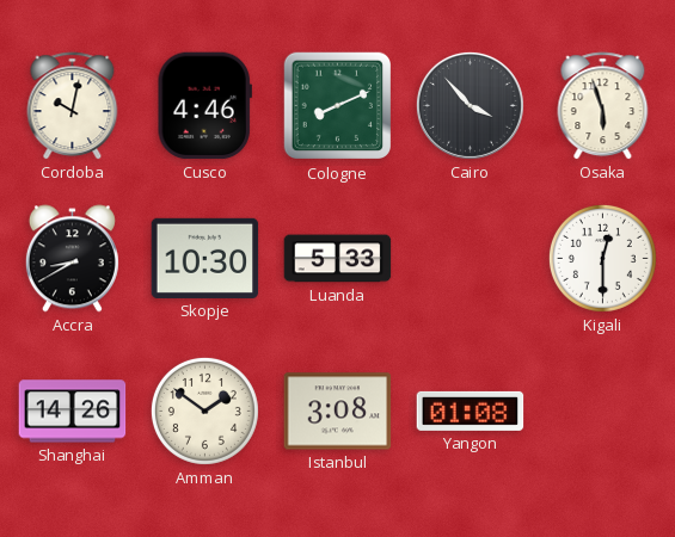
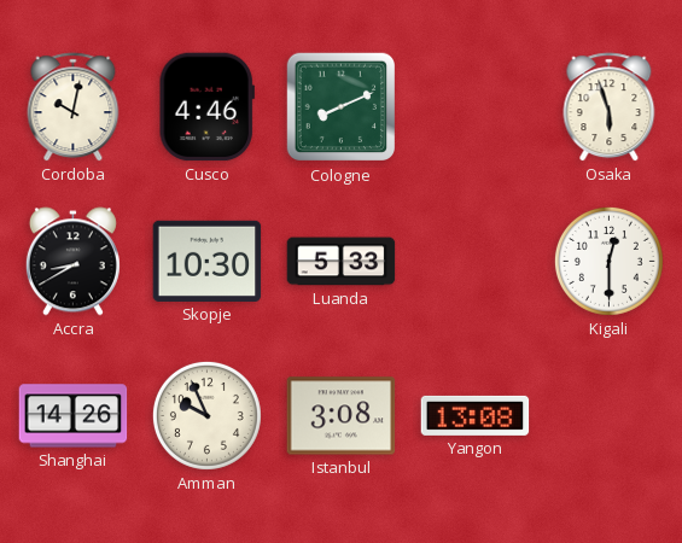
Cairo: 3:53 -> none
Amman: 1:51 -> 9:56
Yangon: 01:08 -> 13:08
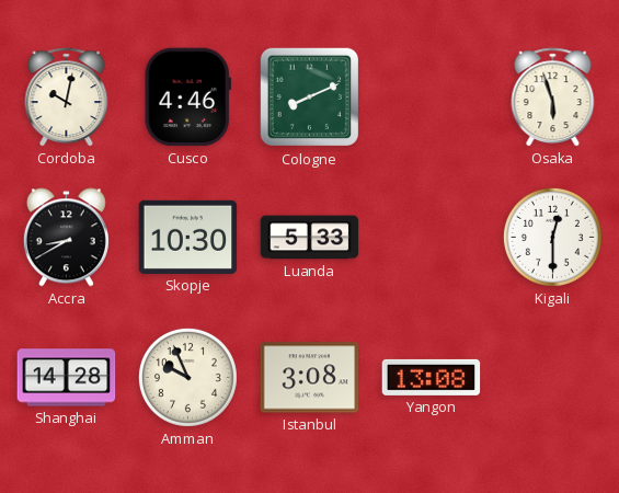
Shanghai: 14:26 -> 14:28
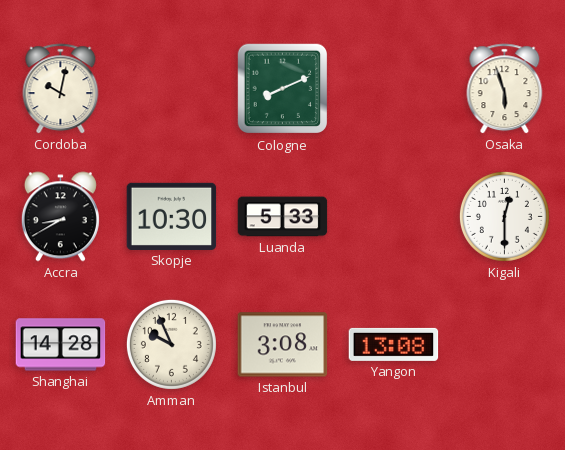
Cusco: 4:46 -> none
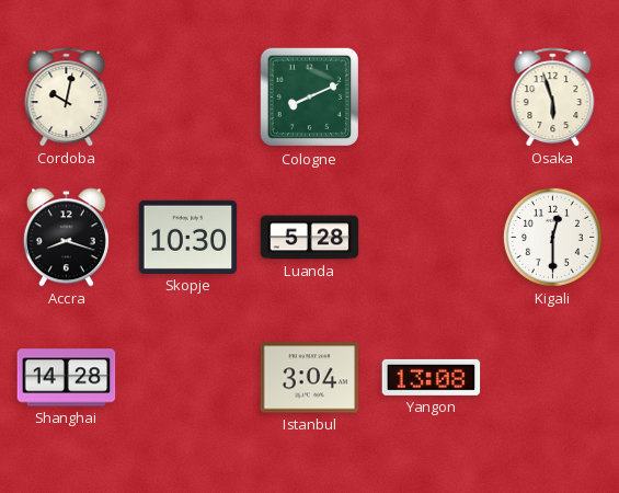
Accra: 8:40 -> 8:18
Luanda: 5:33 -> 5:28
Amman: 9:56 -> none
Istanbul: 3:08 -> 3:04
